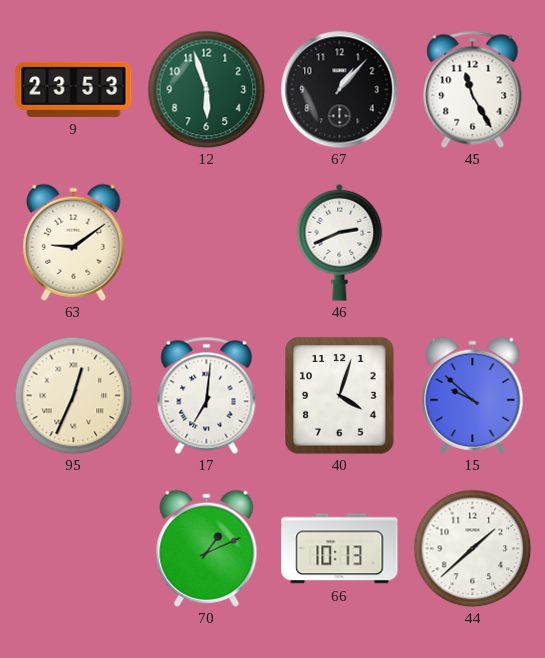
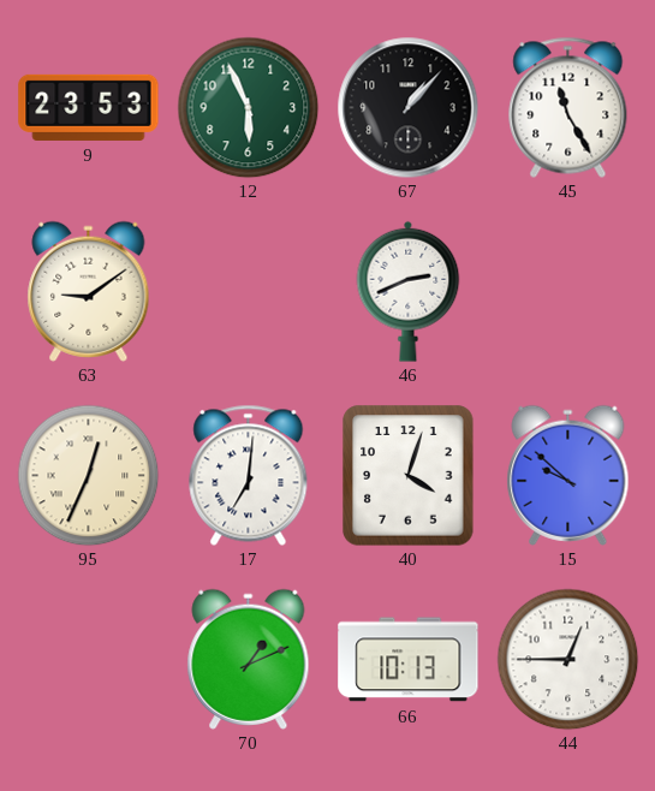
12: 5:57 -> 5:56
44: 1:38 -> 12:45
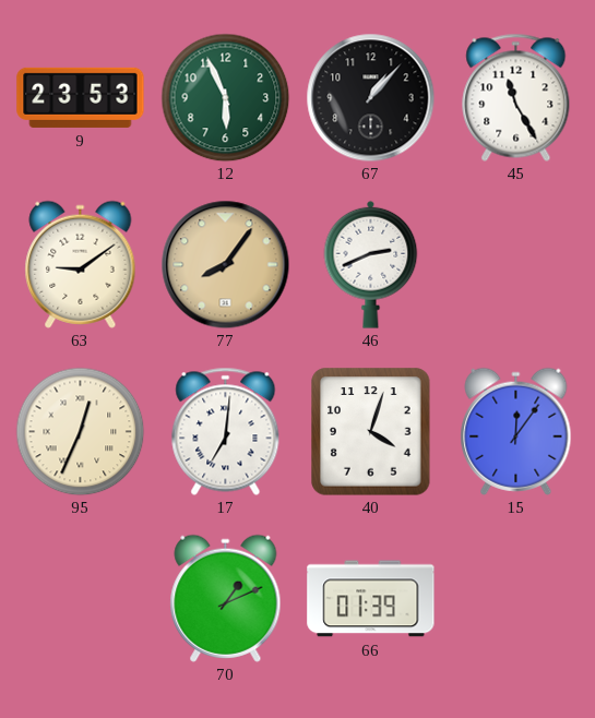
77: none -> 8:06
15: 9:52 -> 12:06
66: 10:13 -> 01:39
44: 12:45 -> none
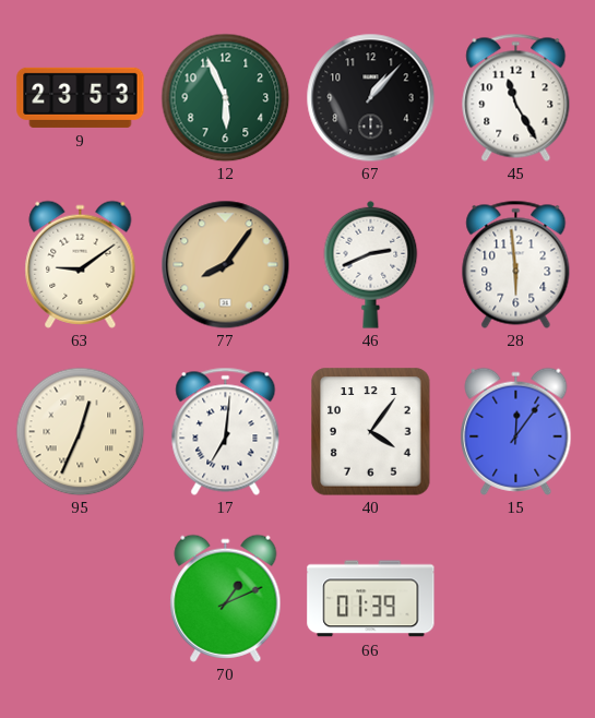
28: none -> 5:59
40: 4:03 -> 4:06
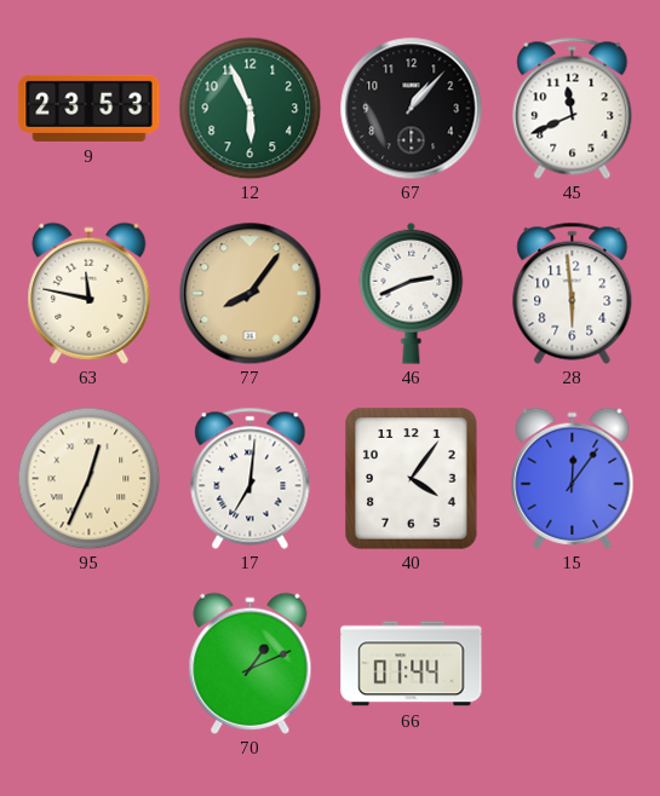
45: 11:25 -> 11:41
63: 9:09 -> 11:47
66: 01:39 -> 01:44
